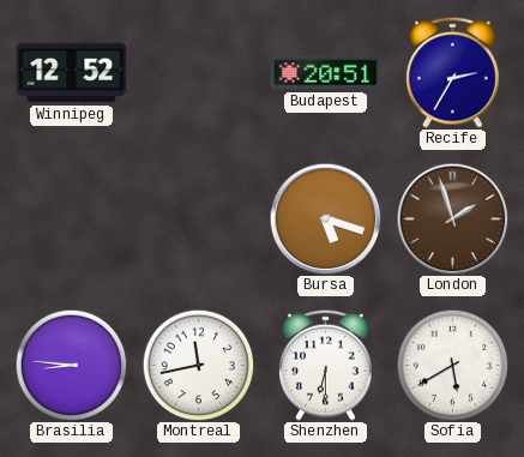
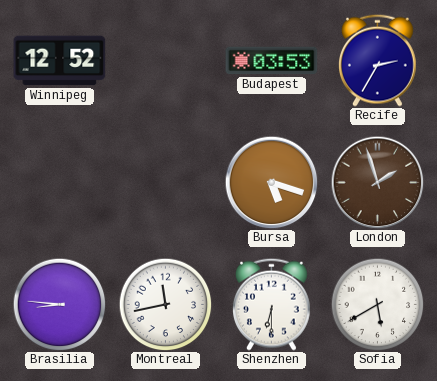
Budapest: 20:51 -> 03:53
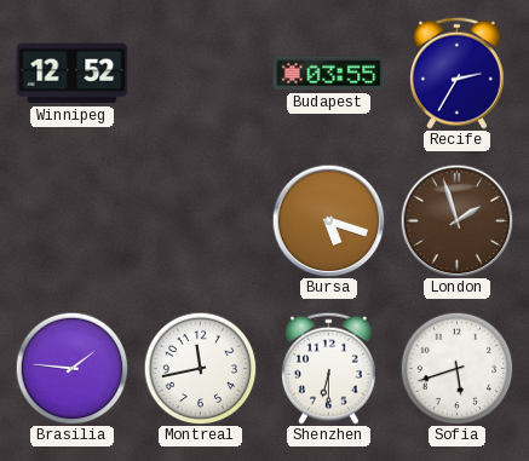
Budapest: 03:53 -> 03:55
Brasilia: 8:46 -> 1:46
Sofia: 5:40 -> 5:42
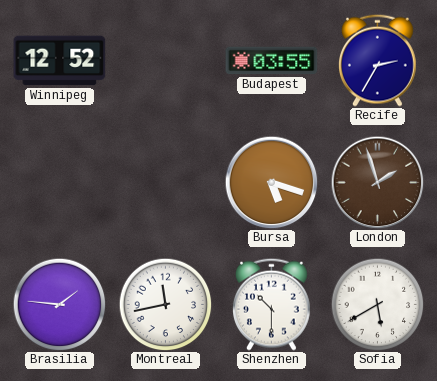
Shenzhen: 6:30 -> 10:30
Sofia: 5:42 -> 5:40
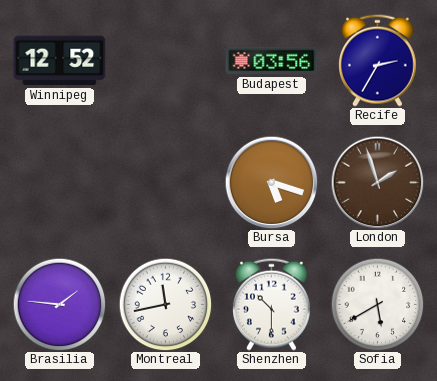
Budapest: 03:55 -> 03:56
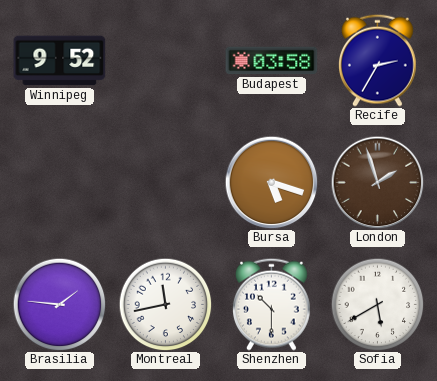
Winnipeg: 12:52 -> 9:52
Budapest: 03:56 -> 03:58
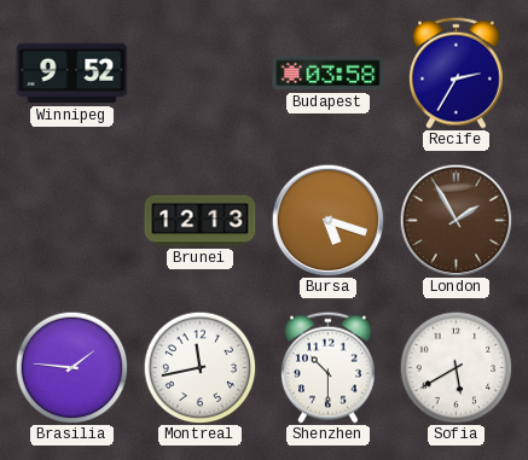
Brunei: none -> 12:13
London: 1:57 -> 1:55
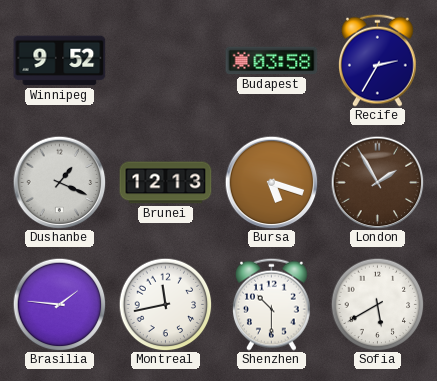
Dushanbe: none -> 1:19
